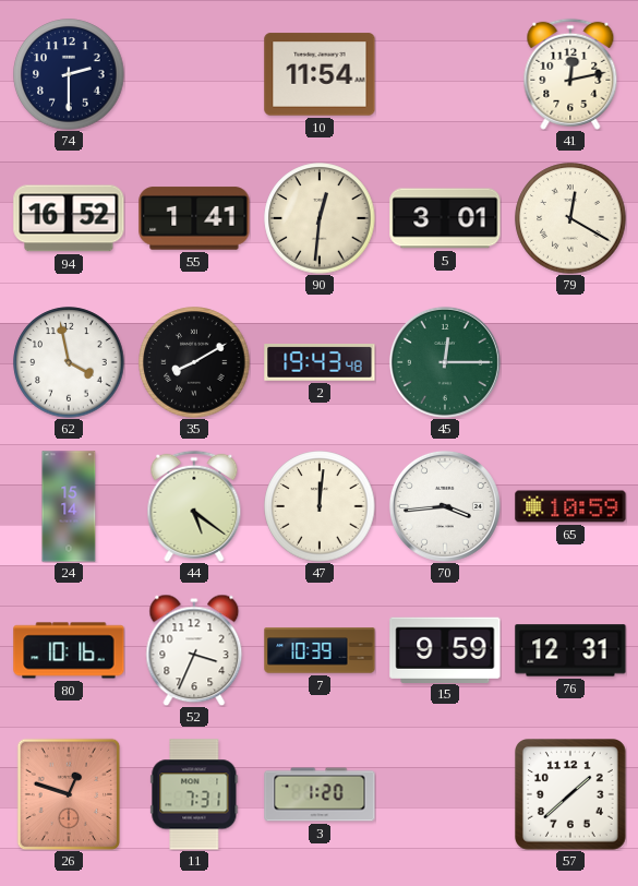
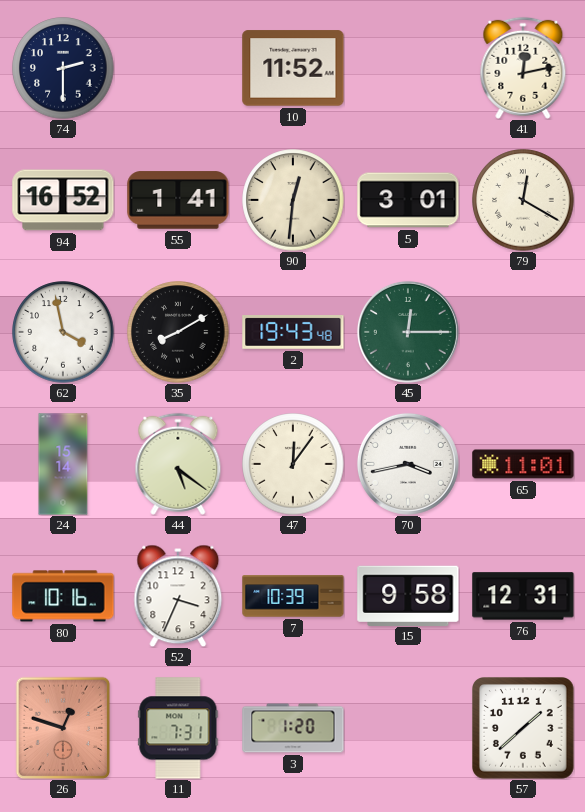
10: 11:54 -> 11:52
47: 12:01 -> 12:06
70: 3:44 -> 3:43
65: 10:59 -> 11:01
15: 9:59 -> 9:58
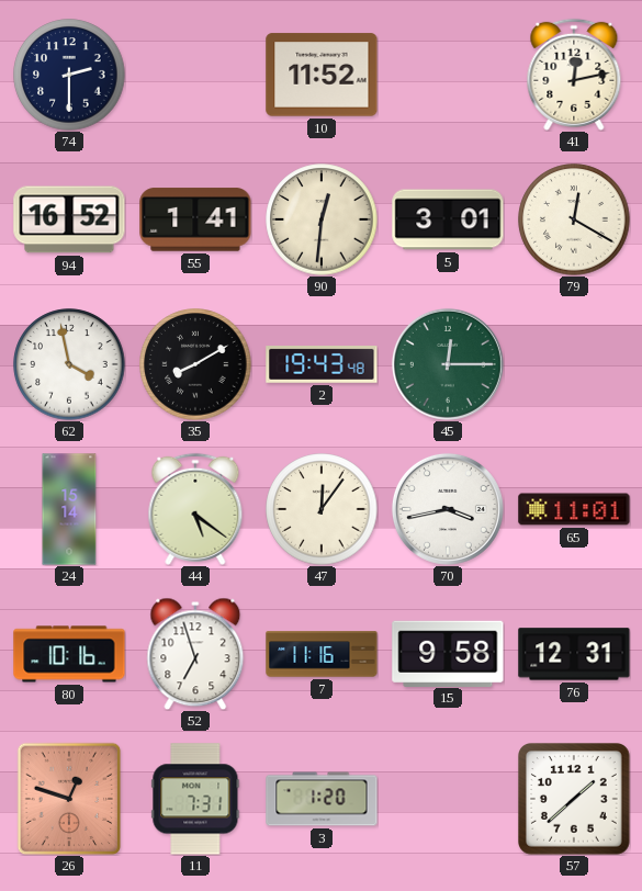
52: 3:34 -> 6:57
7: 10:39 -> 11:16
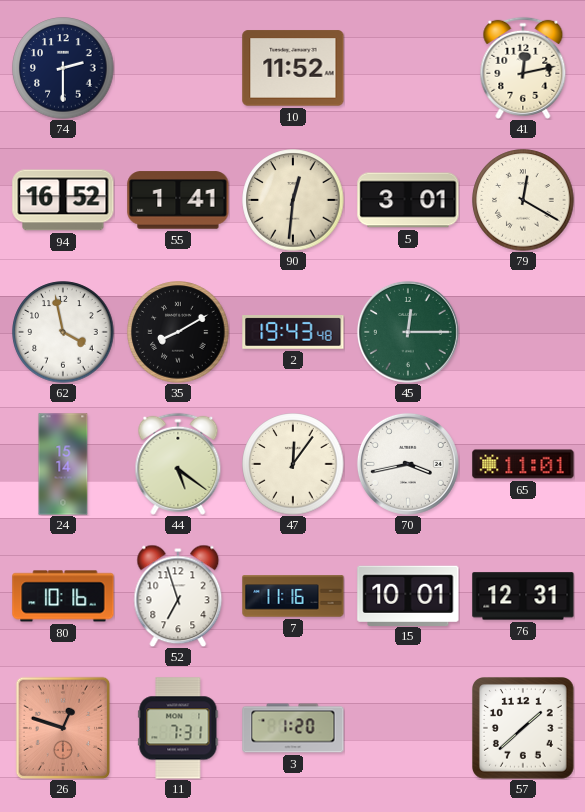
15: 9:58 -> 10:01
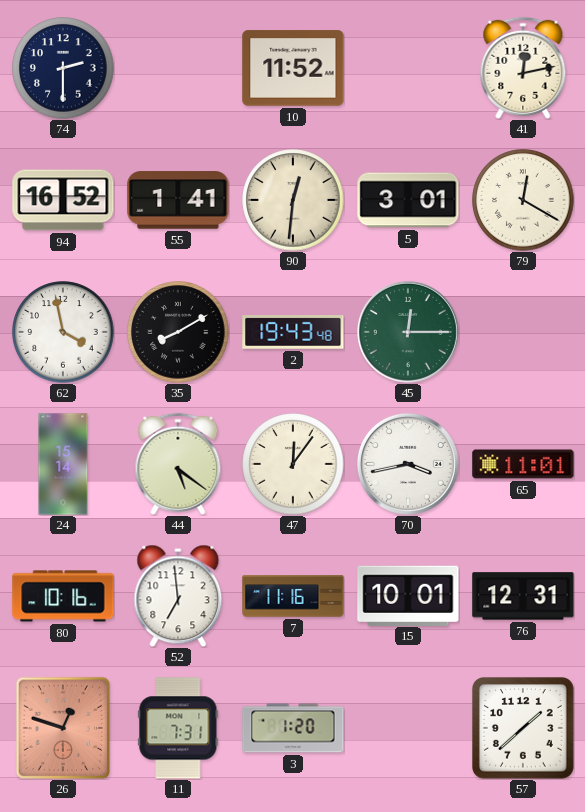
52: 6:57 -> 6:59
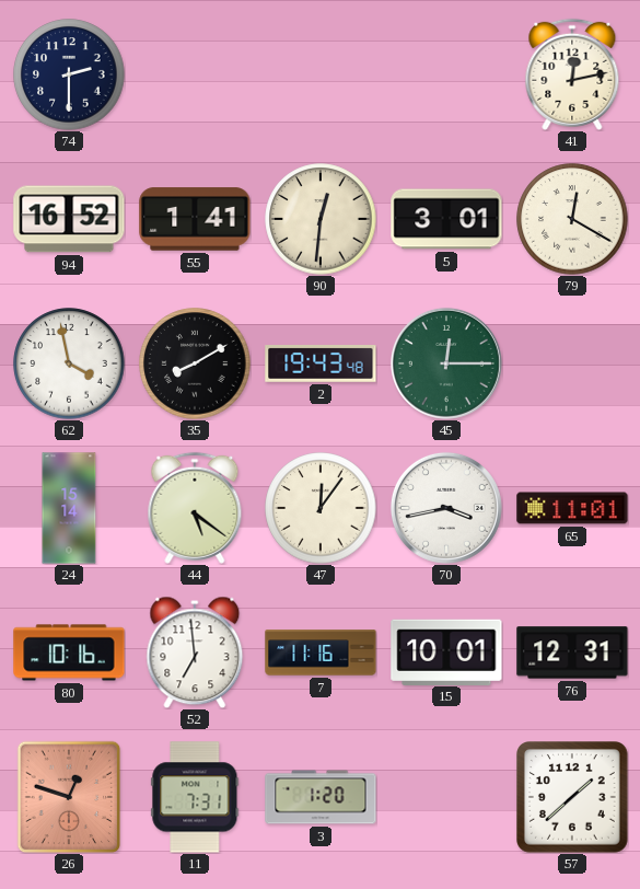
10: 11:52 -> none
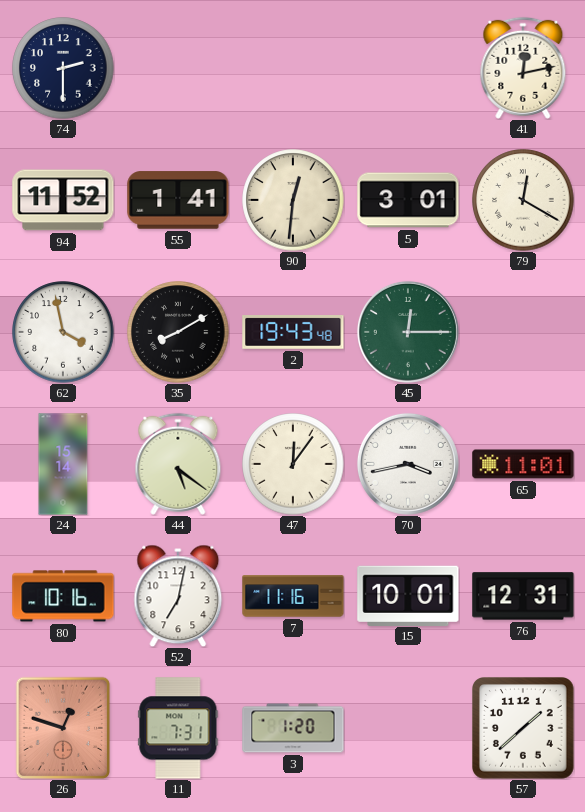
94: 16:52 -> 11:52
52: 6:59 -> 7:02
